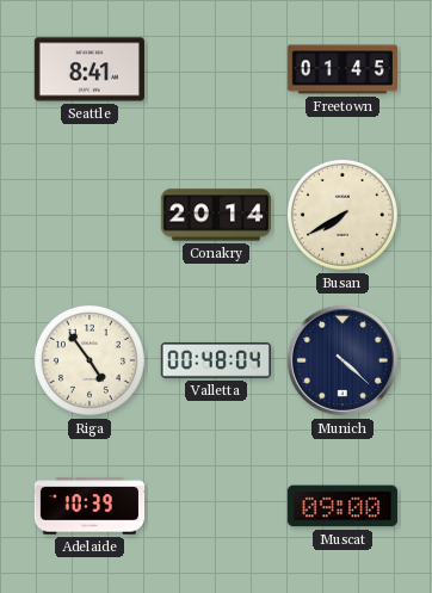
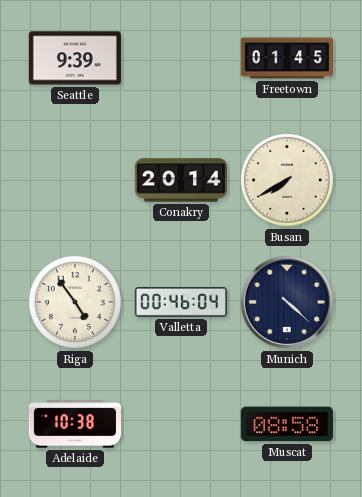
Seattle: 8:41 -> 9:39
Valletta: 00:48 -> 00:46
Adelaide: 10:39 -> 10:38
Muscat: 09:00 -> 08:58
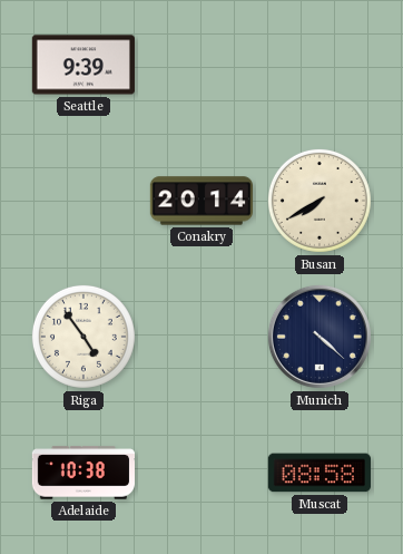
Freetown: 01:45 -> none
Valletta: 00:46 -> none
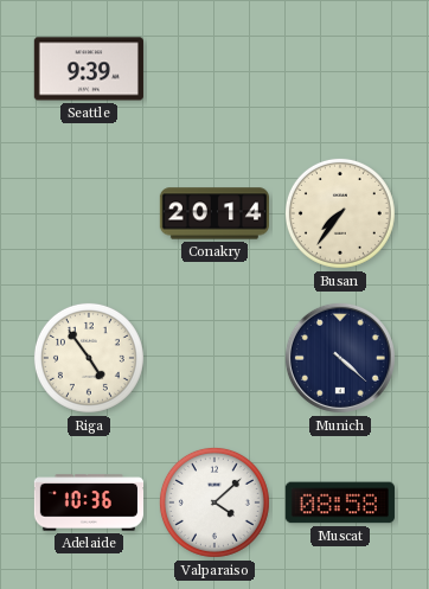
Busan: 7:40 -> 7:36
Adelaide: 10:38 -> 10:36
Valparaiso: none -> 4:08
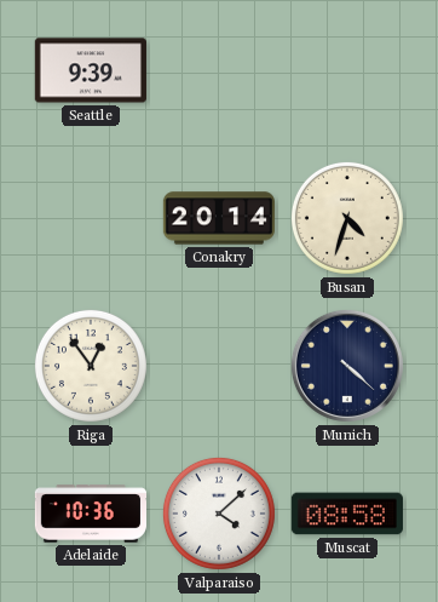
Busan: 7:36 -> 4:33
Riga: 4:54 -> 12:54
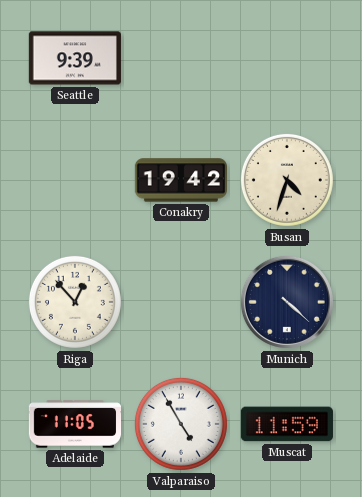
Conakry: 20:14 -> 19:42
Riga: 12:54 -> 12:53
Adelaide: 10:36 -> 11:05
Valparaiso: 4:08 -> 4:55
Muscat: 08:58 -> 11:59
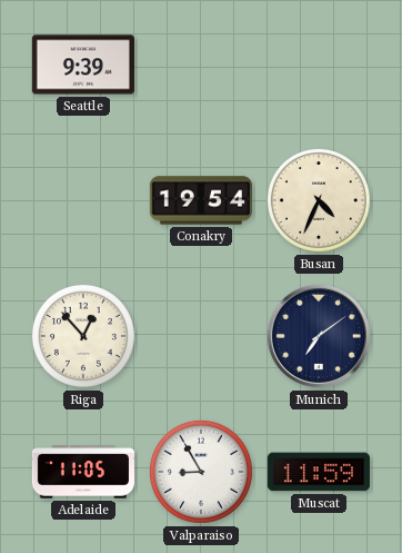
Conakry: 19:42 -> 19:54
Busan: 4:33 -> 4:34
Munich: 4:22 -> 7:09
Valparaiso: 4:55 -> 8:55
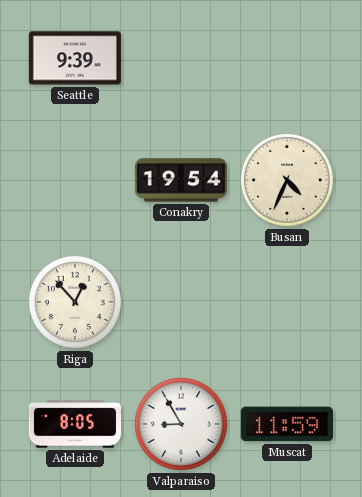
Munich: 7:09 -> none
Adelaide: 11:05 -> 8:05
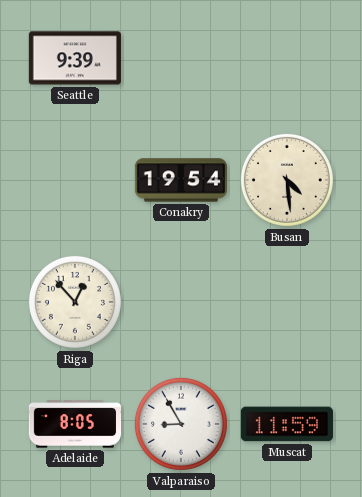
Busan: 4:34 -> 4:29
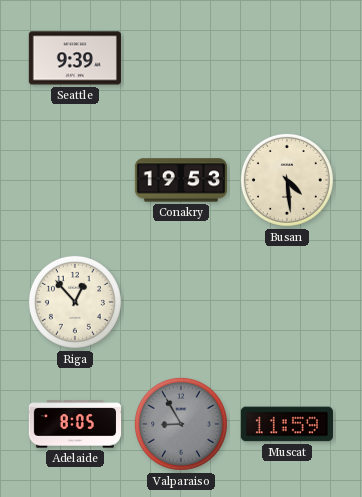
Conakry: 19:54 -> 19:53
Valparaiso dial: white -> grey
